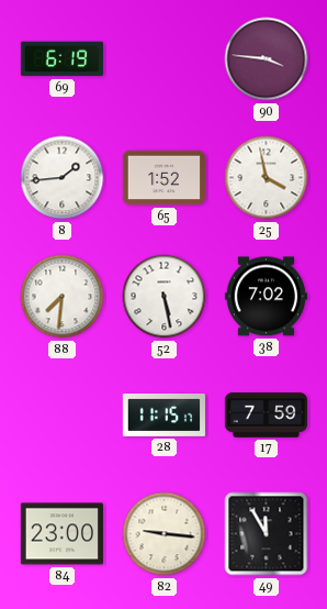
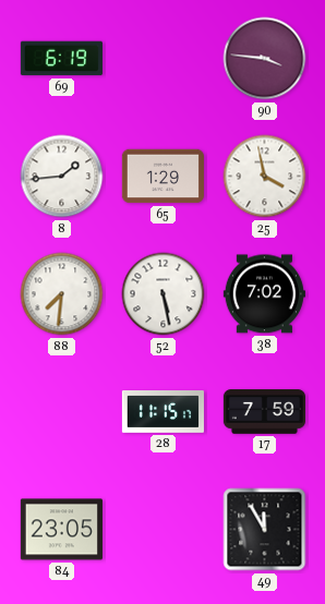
65: 1:52 -> 1:29
84: 23:00 -> 23:05
82: 9:16 -> none
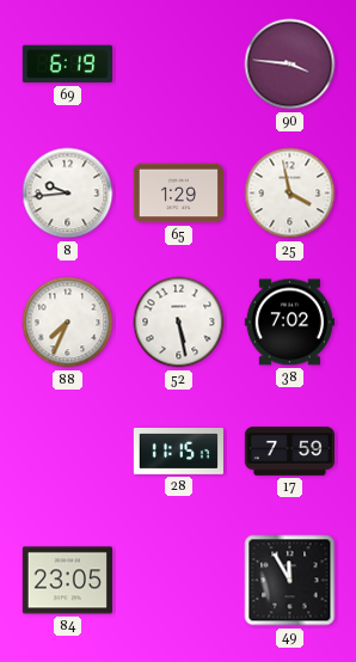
8: 1:44 -> 9:44
88: 7:31 -> 7:34
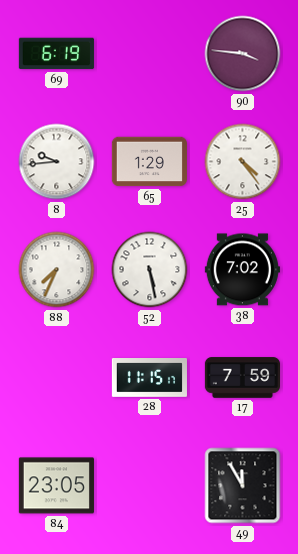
25: 3:58 -> 4:24
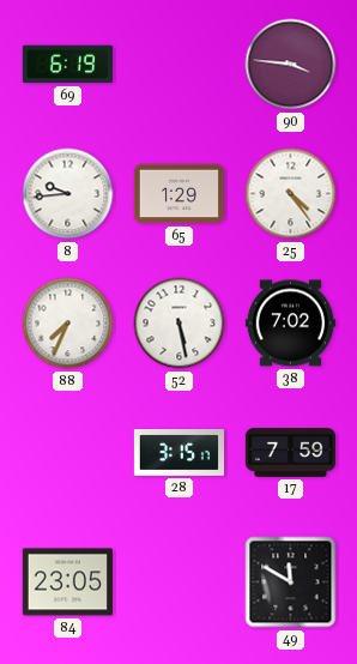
28: 11:15 -> 3:15
49: 11:55 -> 11:50
